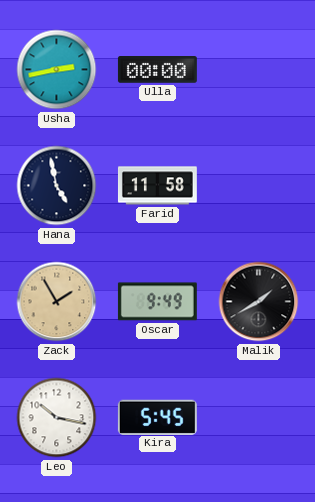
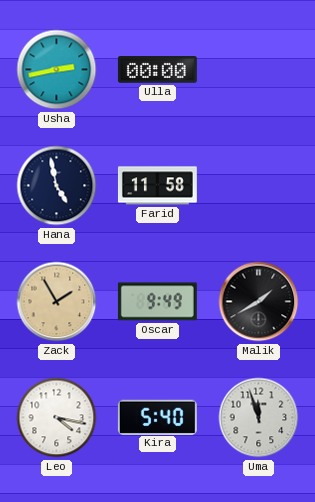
Leo: 10:17 -> 4:17
Kira: 5:45 -> 5:40
Uma: none -> 11:57
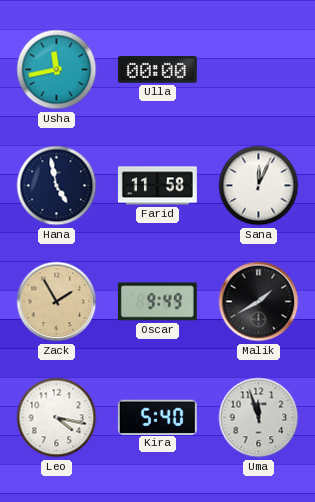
Usha: 2:43 -> 11:43
Sana: none -> 12:04
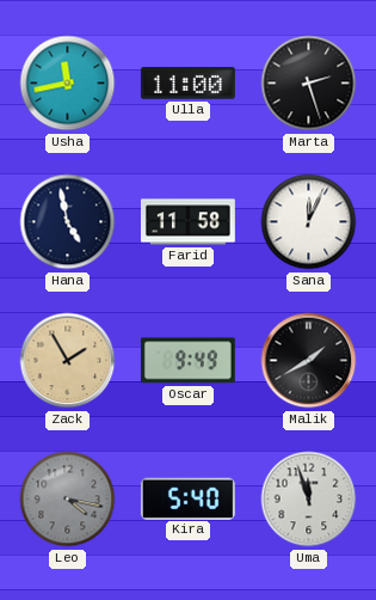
Ulla: 00:00 -> 11:00
Marta: none -> 2:27
Leo dial: white -> grey
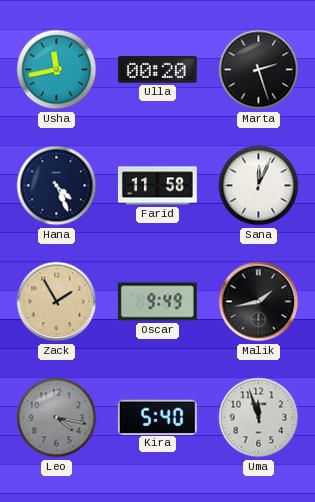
Ulla: 11:00 -> 00:20
Hana: 4:58 -> 4:26
Malik: 1:40 -> 1:43
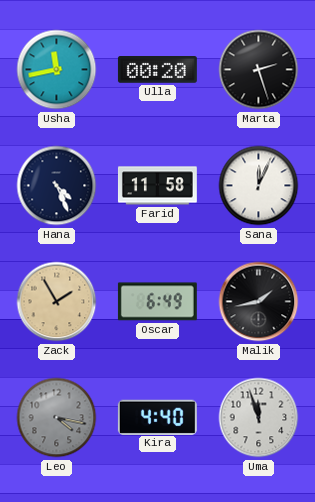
Oscar: 9:49 -> 6:49
Kira: 5:40 -> 4:40
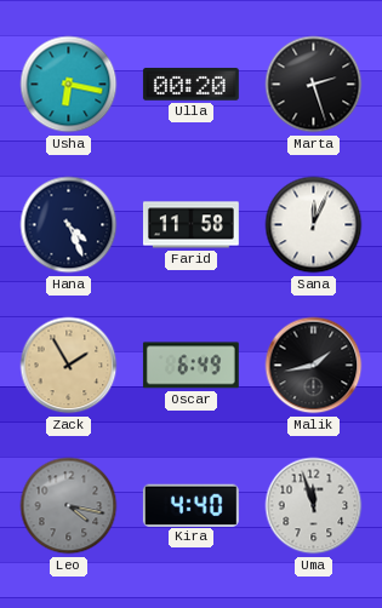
Usha: 11:43 -> 6:17
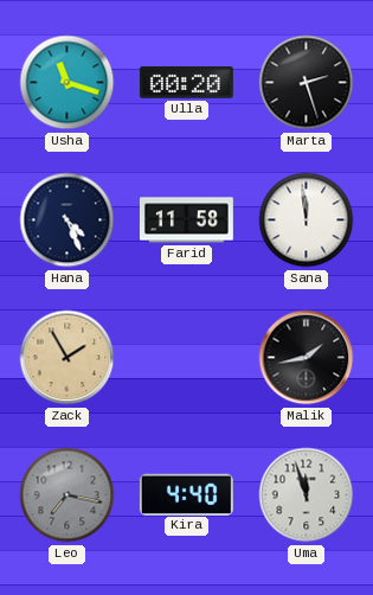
Usha: 6:17 -> 11:18
Sana: 12:04 -> 11:59
Oscar: 6:49 -> none
Leo: 4:17 -> 7:17
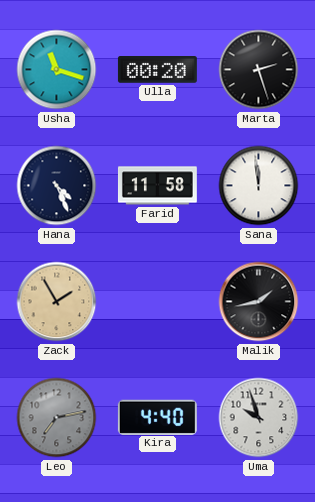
Leo: 7:17 -> 7:13
Uma: 11:57 -> 9:57
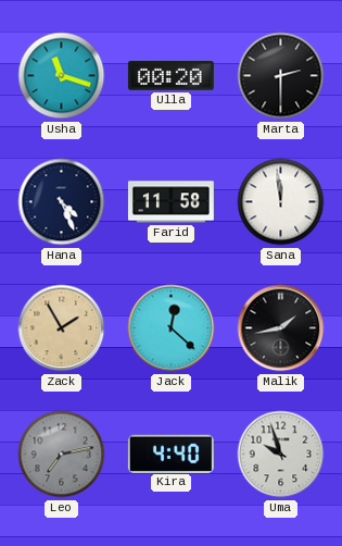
Marta: 2:27 -> 2:30
Jack: none -> 12:22
